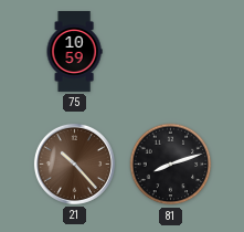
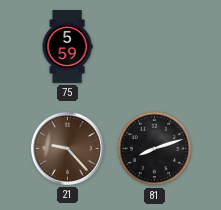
75: 10:59 -> 5:59
21: 10:23 -> 9:23
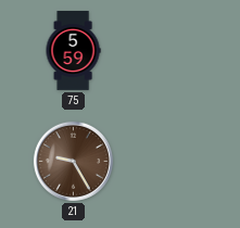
21: 9:23 -> 9:25
81: 8:12 -> none
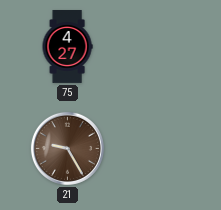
75: 5:59 -> 4:27
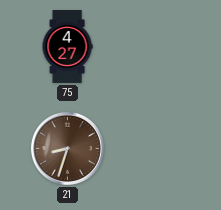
21: 9:25 -> 8:33
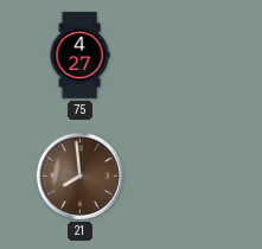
21: 8:33 -> 7:59
